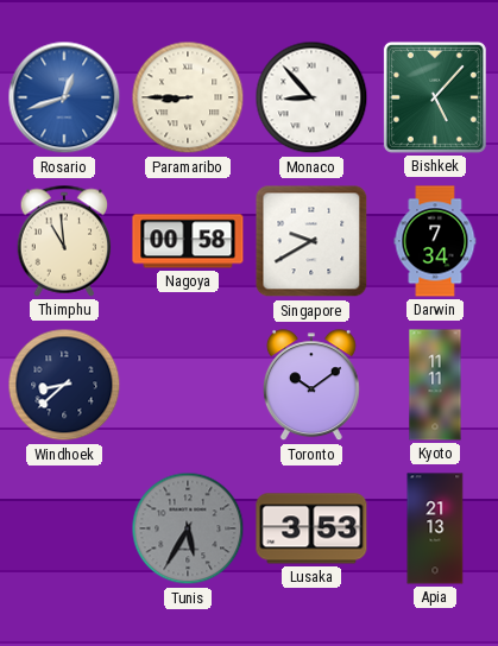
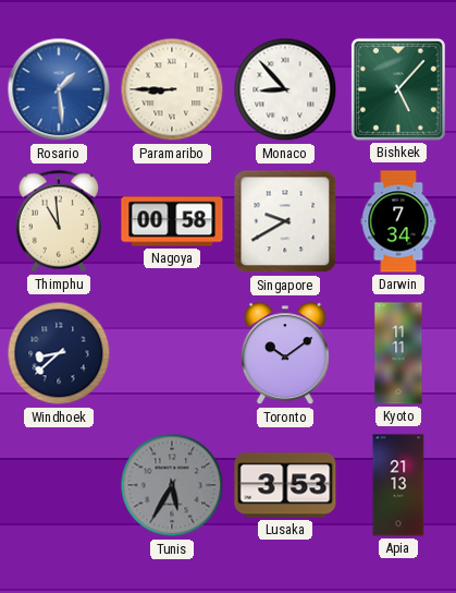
Rosario: 12:42 -> 1:29
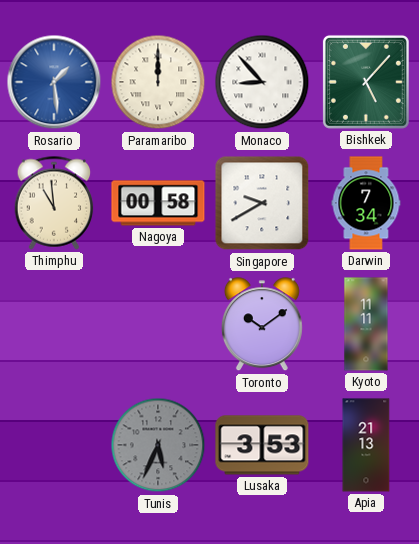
Paramaribo: 8:45 -> 12:00
Windhoek: 8:38 -> none
Tunis: 5:35 -> 5:34
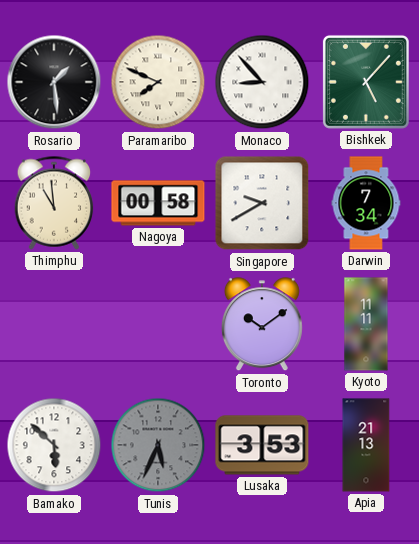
Rosario dial: blue -> black
Paramaribo: 12:00 -> 7:49
Bamako: none -> 5:52
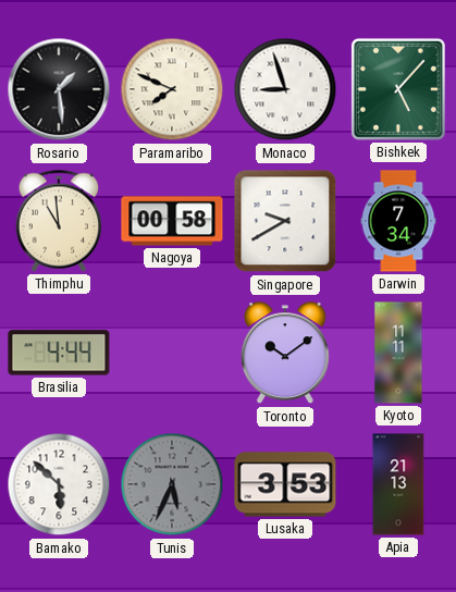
Monaco: 8:53 -> 8:57
Brasilia: none -> 4:44
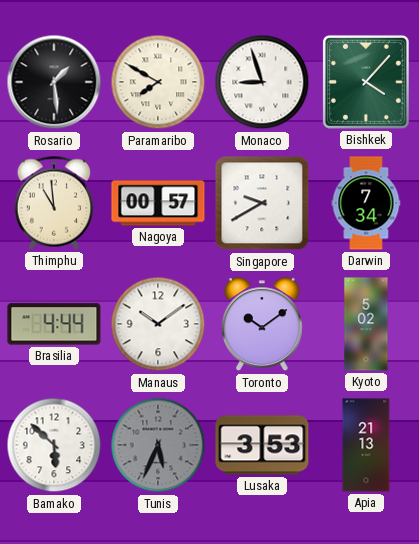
Paramaribo: 7:49 -> 7:50
Bishkek: 5:07 -> 4:07
Nagoya: 00:58 -> 00:57
Manaus: none -> 10:09
Kyoto: 11:11 -> 5:02
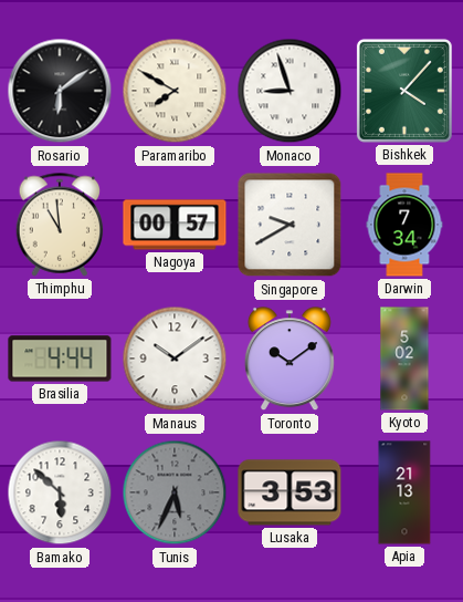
Rosario: 1:29 -> 6:09
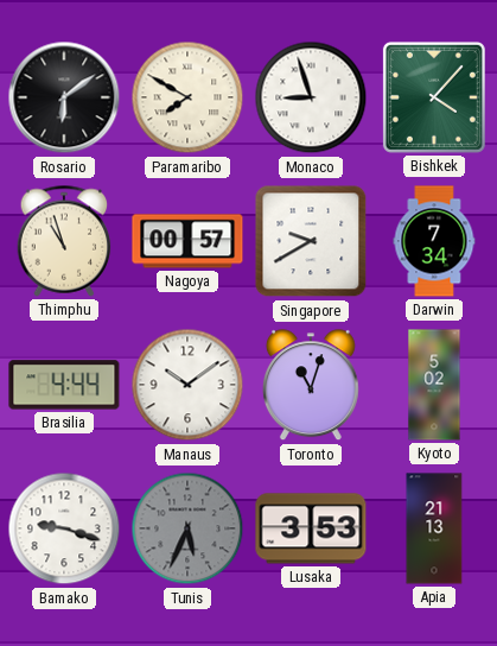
Thimphu: 10:59 -> 10:57
Toronto: 10:09 -> 11:03
Bamako: 5:52 -> 9:18
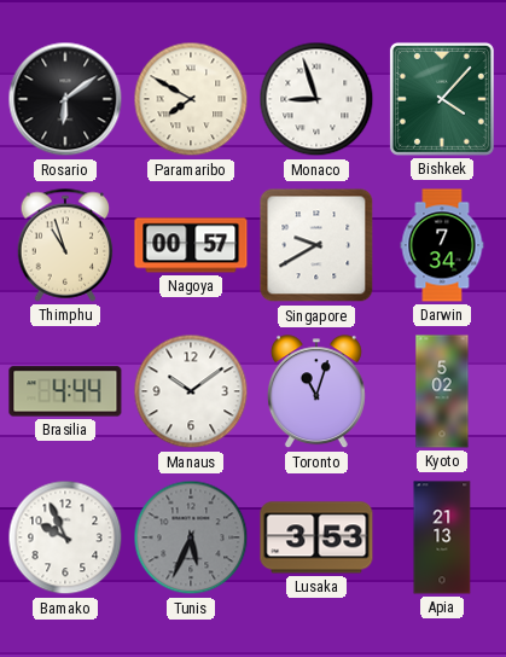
Bamako: 9:18 -> 9:56
